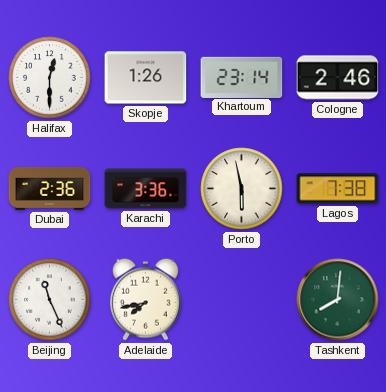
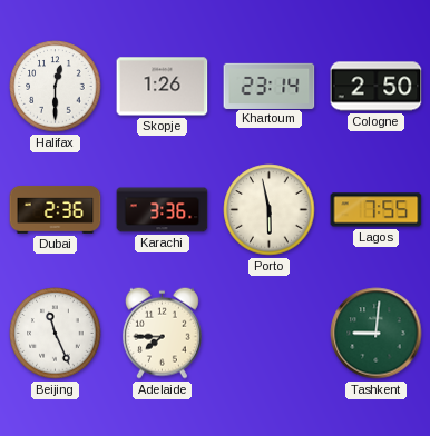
Cologne: 2:46 -> 2:50
Lagos: 7:38 -> 7:55
Adelaide: 7:43 -> 7:45
Tashkent: 8:01 -> 9:01
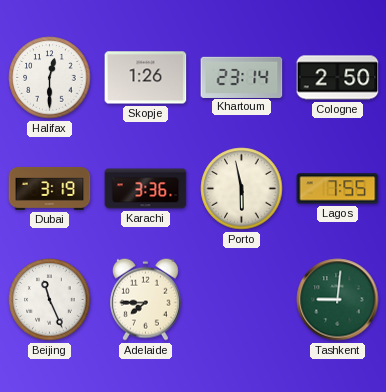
Dubai: 2:36 -> 3:19
